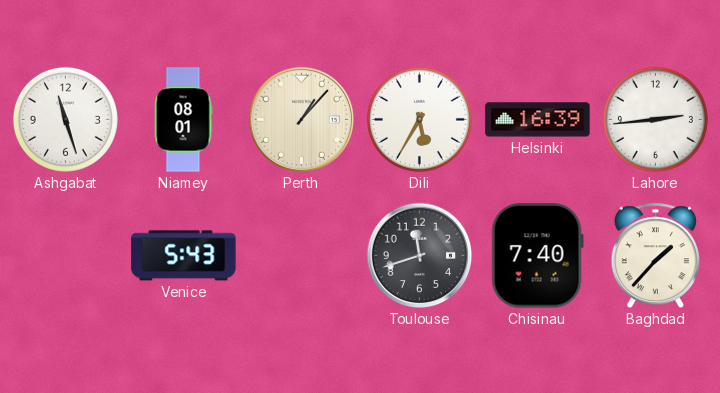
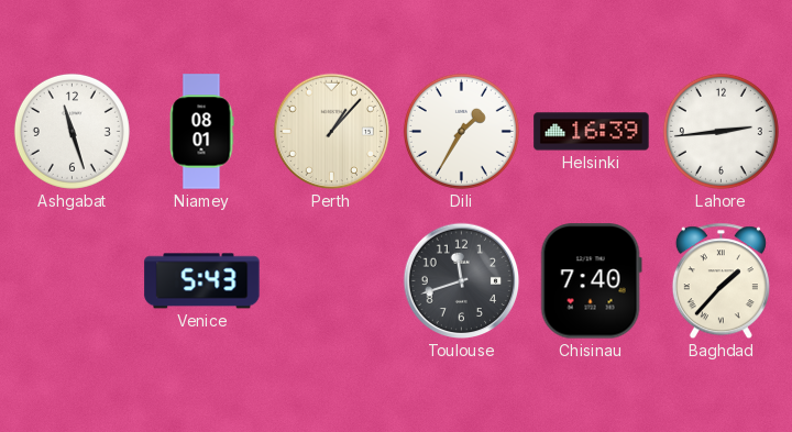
Dili: 5:35 -> 1:35
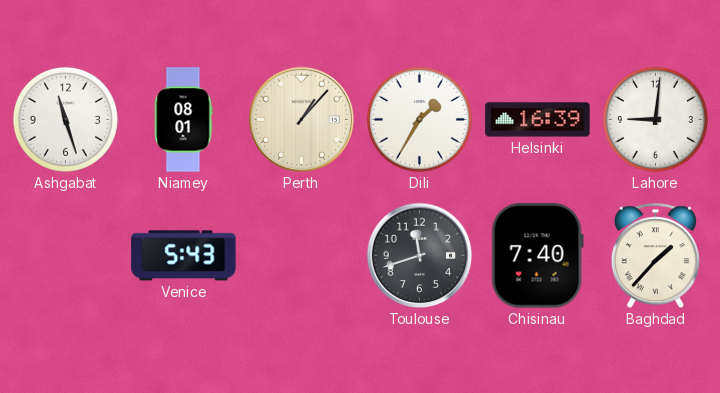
Lahore: 2:44 -> 9:01
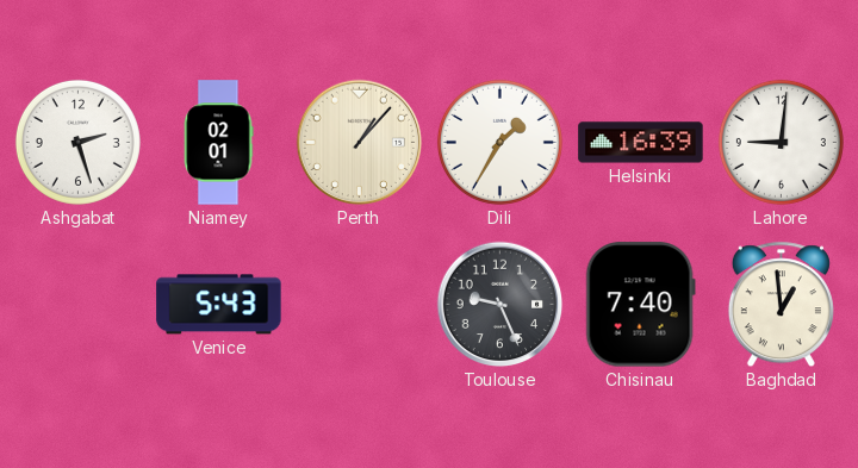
Ashgabat: 11:27 -> 2:27
Niamey: 08:01 -> 02:01
Toulouse: 11:42 -> 9:26
Baghdad: 1:37 -> 12:59
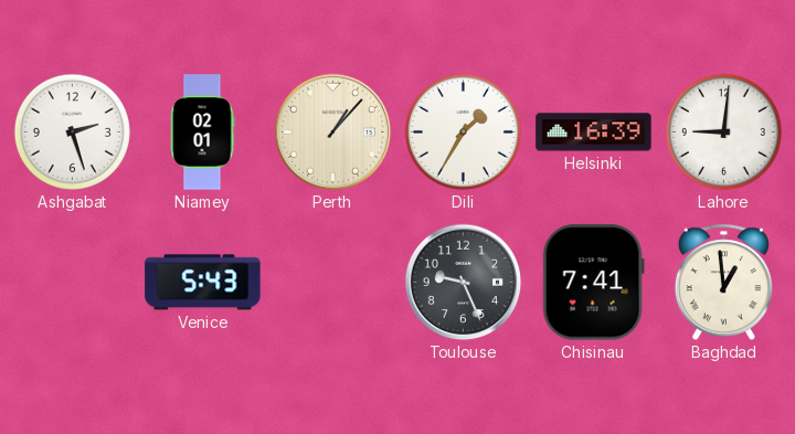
Chisinau: 7:40 -> 7:41
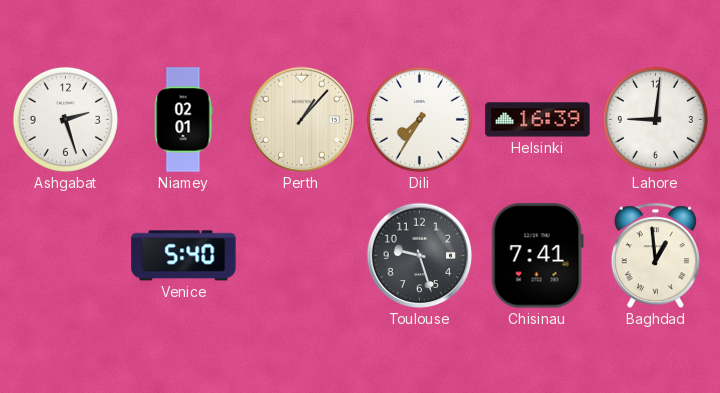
Dili: 1:35 -> 7:35
Venice: 5:43 -> 5:40
Toulouse: 9:26 -> 9:27
